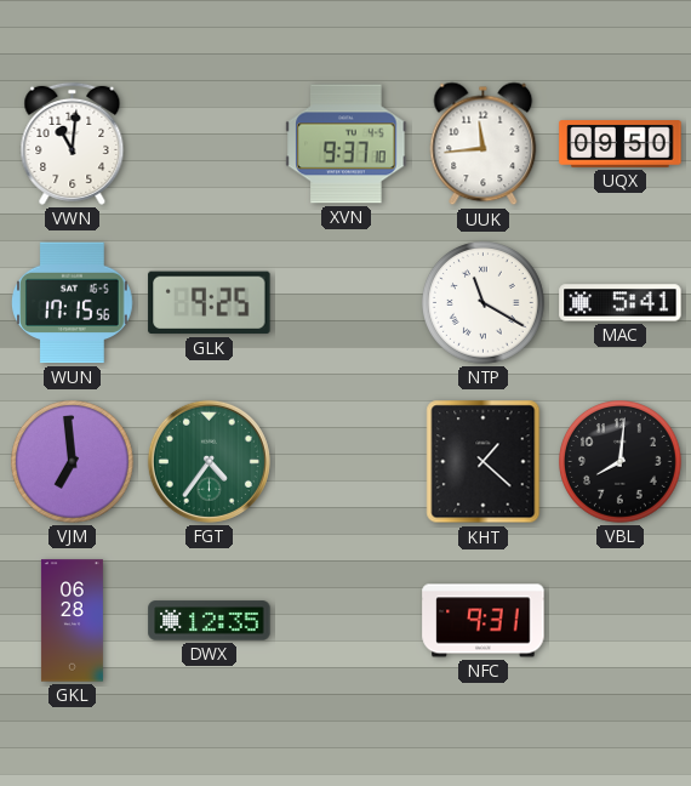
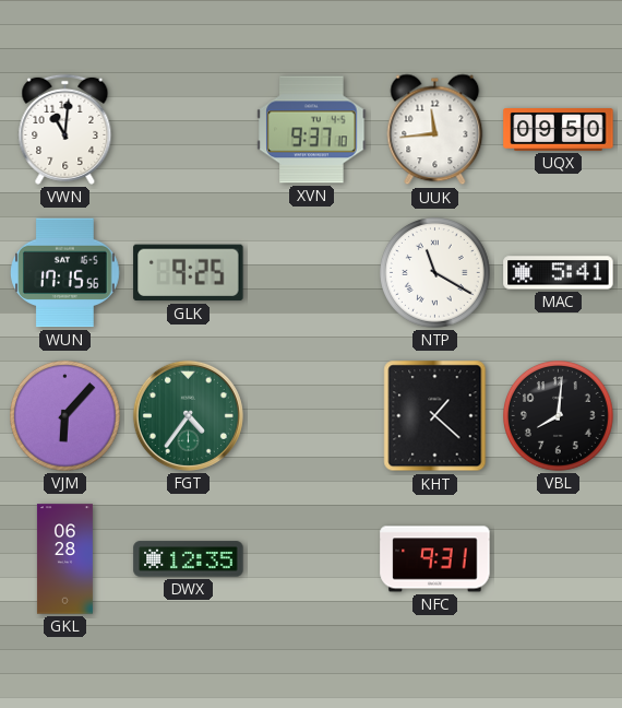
VJM: 6:59 -> 6:07
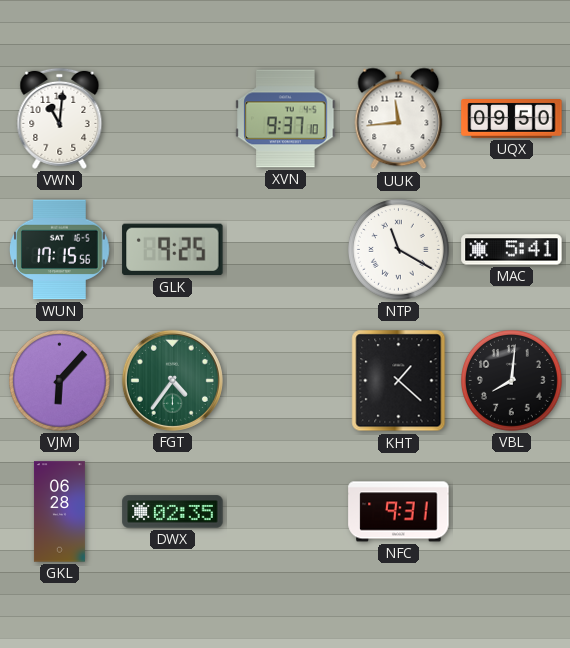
DWX: 12:35 -> 02:35
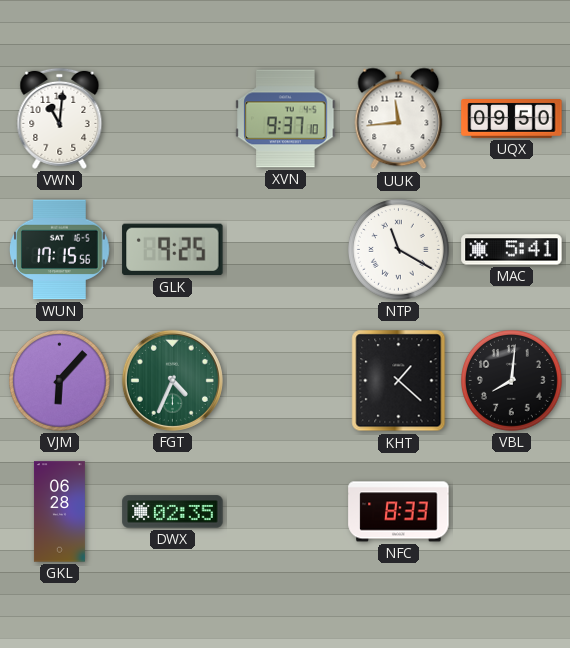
FGT: 4:36 -> 4:34
NFC: 9:31 -> 8:33
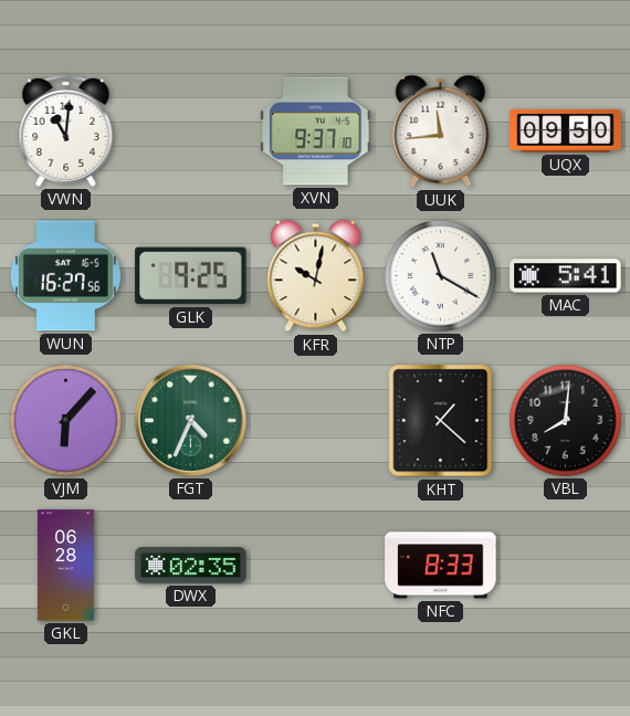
WUN: 17:15 -> 16:27
KFR: none -> 10:02
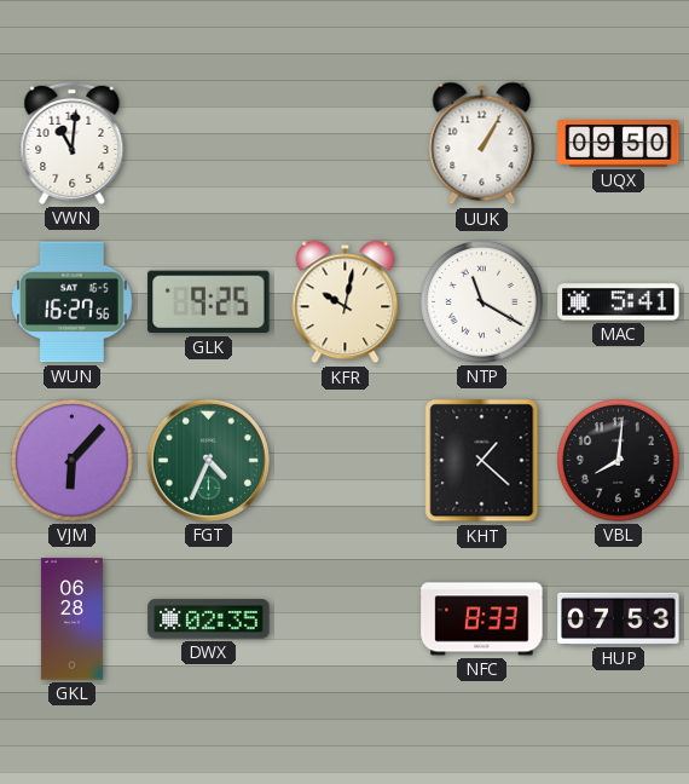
XVN: 9:37 -> none
UUK: 11:44 -> 1:05
HUP: none -> 07:53
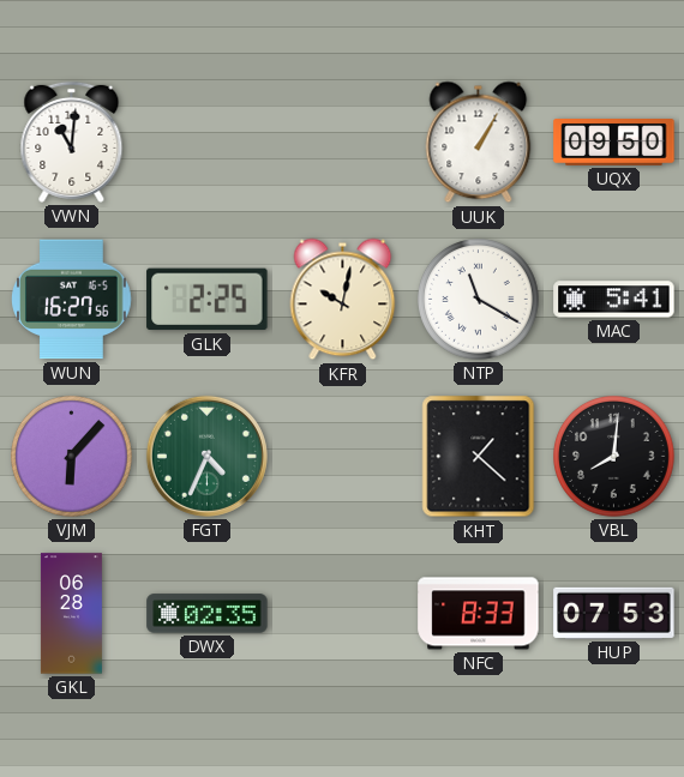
GLK: 9:25 -> 2:25
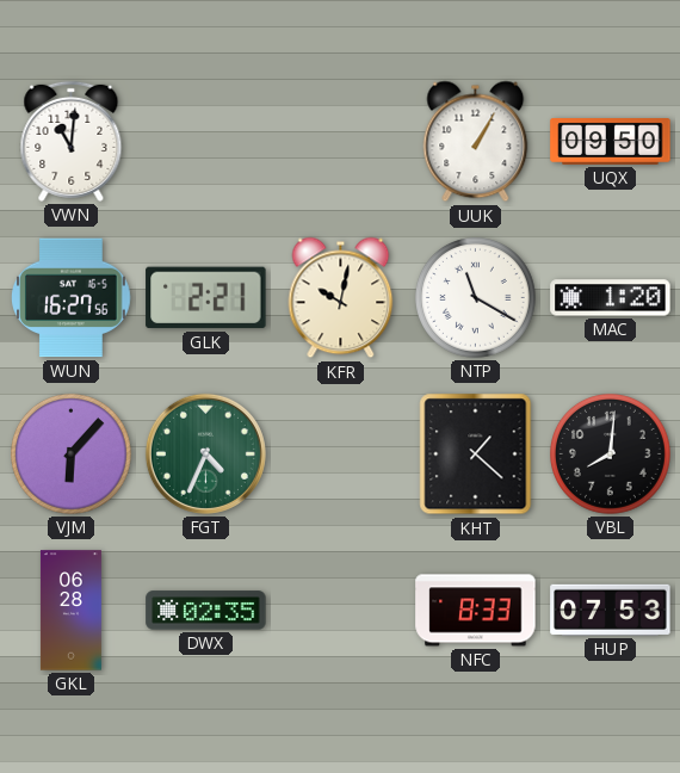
GLK: 2:25 -> 2:21
MAC: 5:41 -> 1:20
